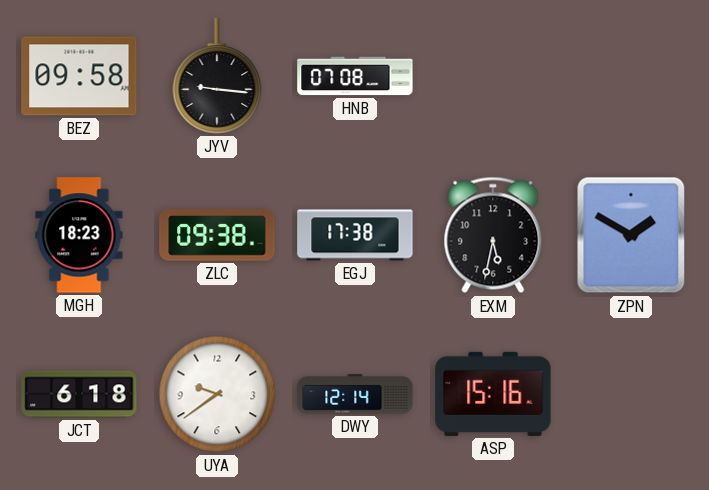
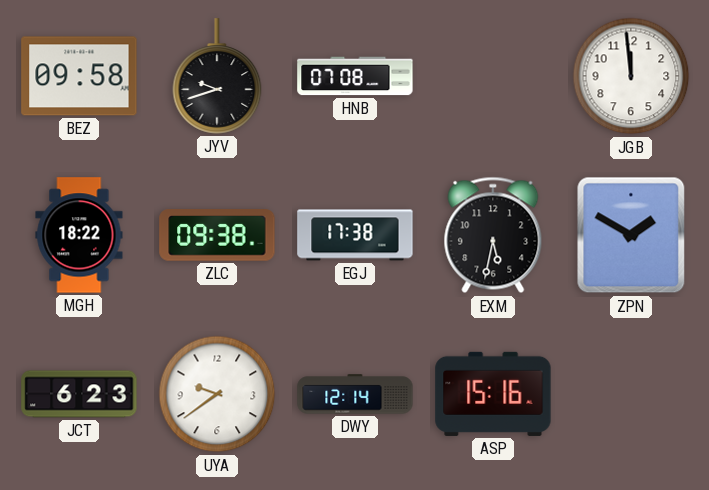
JYV: 9:16 -> 9:42
JGB: none -> 11:59
MGH: 18:23 -> 18:22
JCT: 6:18 -> 6:23
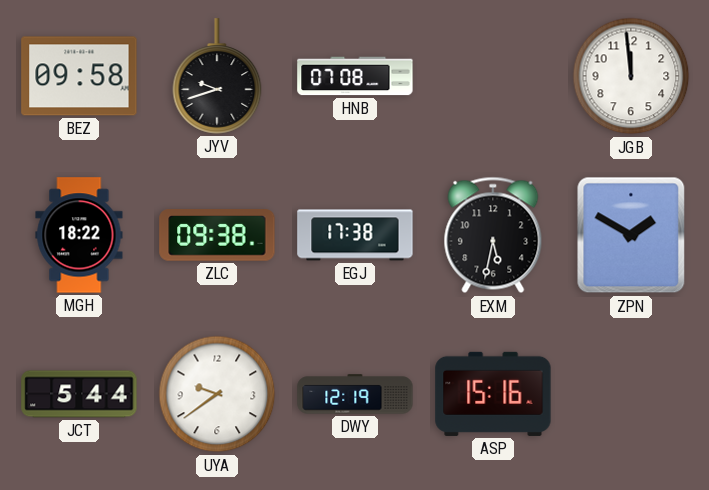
JCT: 6:23 -> 5:44
DWY: 12:14 -> 12:19
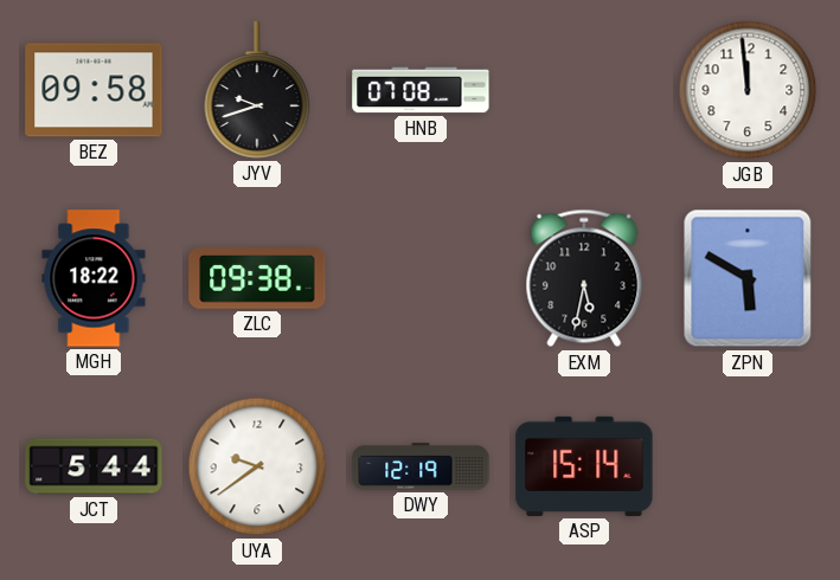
EGJ: 17:38 -> none
ZPN: 1:50 -> 5:50
ASP: 15:16 -> 15:14
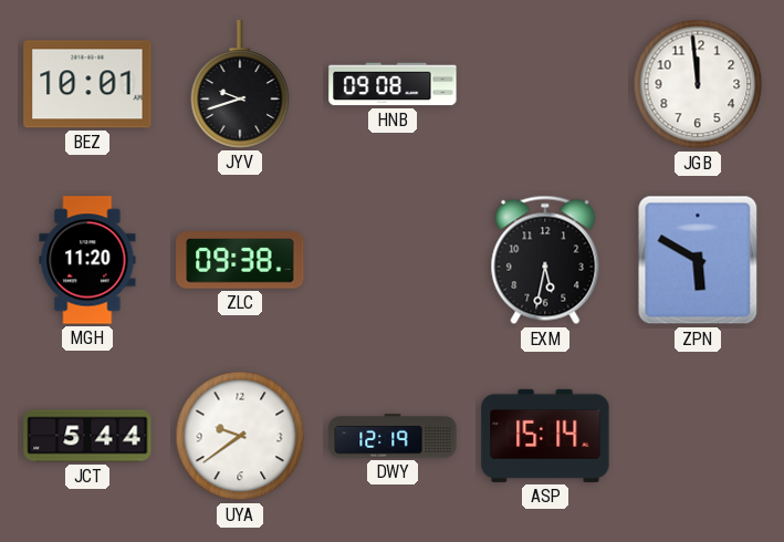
BEZ: 09:58 -> 10:01
HNB: 07:08 -> 09:08
MGH: 18:22 -> 11:20
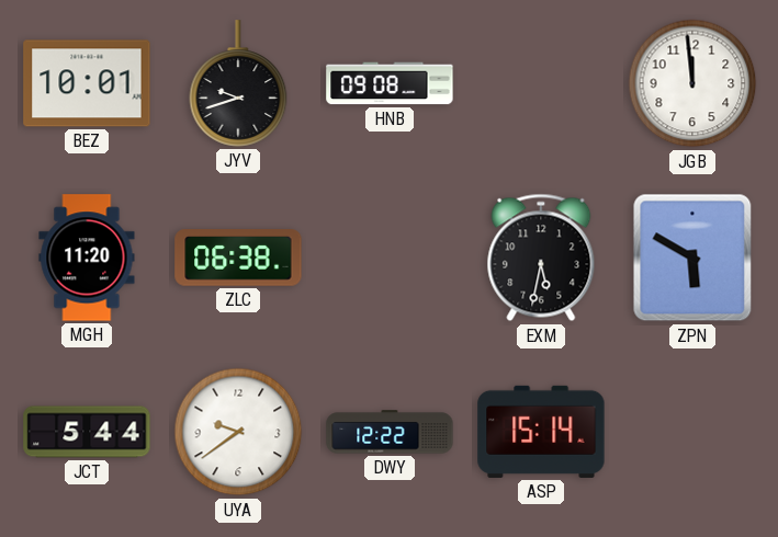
ZLC: 09:38 -> 06:38
DWY: 12:19 -> 12:22
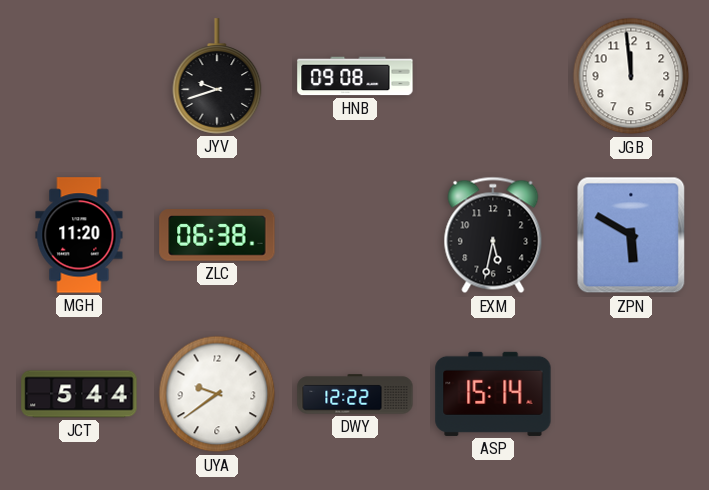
BEZ: 10:01 -> none
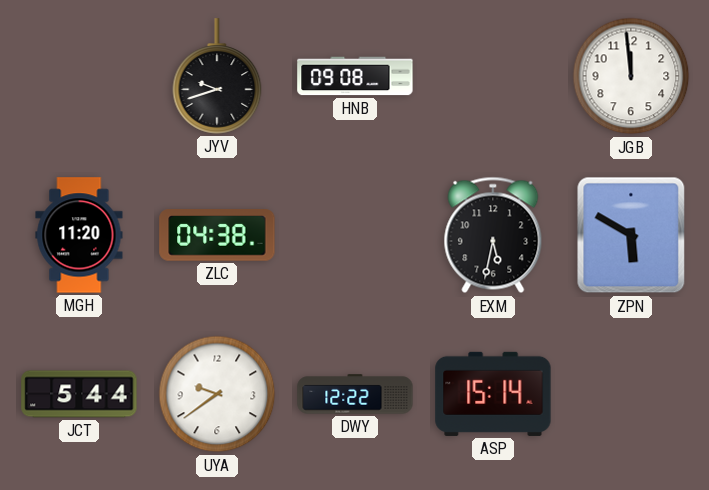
ZLC: 06:38 -> 04:38
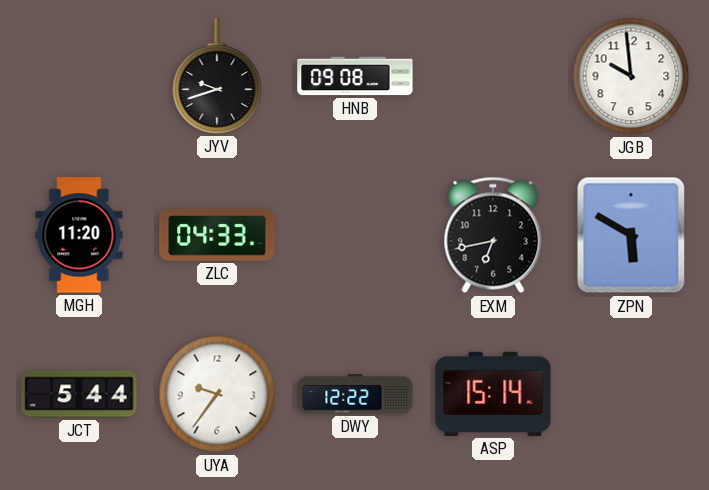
JGB: 11:59 -> 9:59
ZLC: 04:38 -> 04:33
EXM: 5:32 -> 6:43
UYA: 9:39 -> 9:36
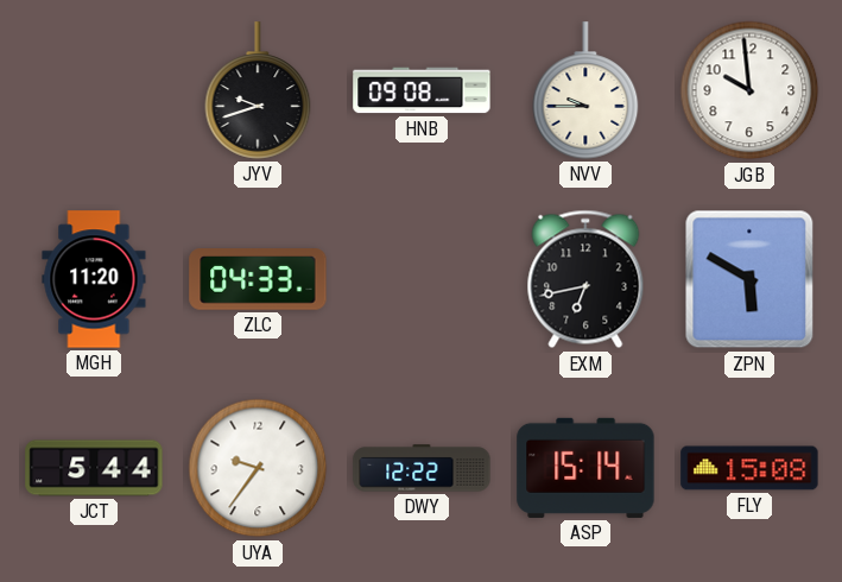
NVV: none -> 9:45
FLY: none -> 15:08
